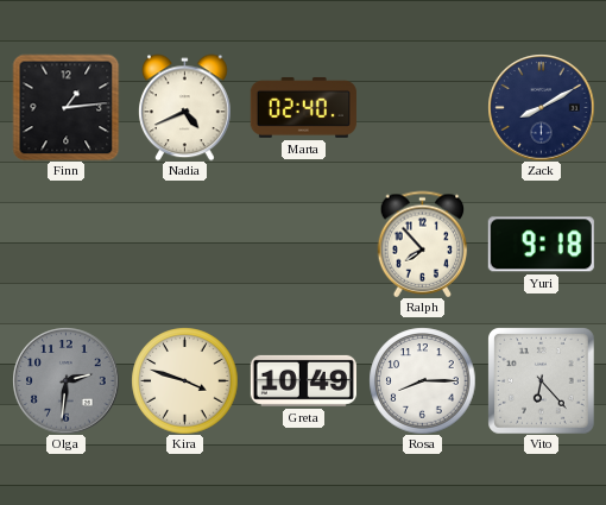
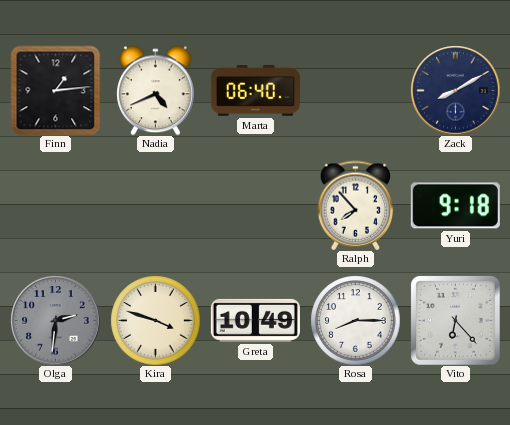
Marta: 02:40 -> 06:40
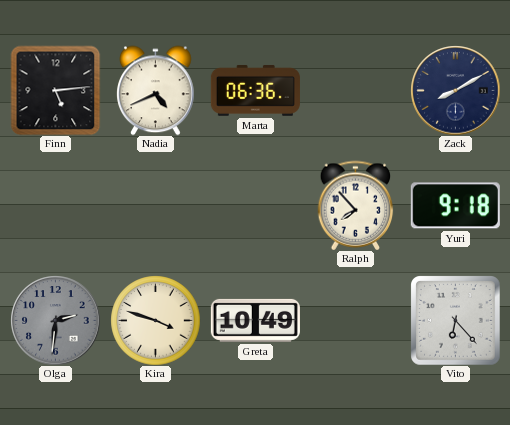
Finn: 1:14 -> 5:14
Marta: 06:40 -> 06:36
Rosa: 8:15 -> none
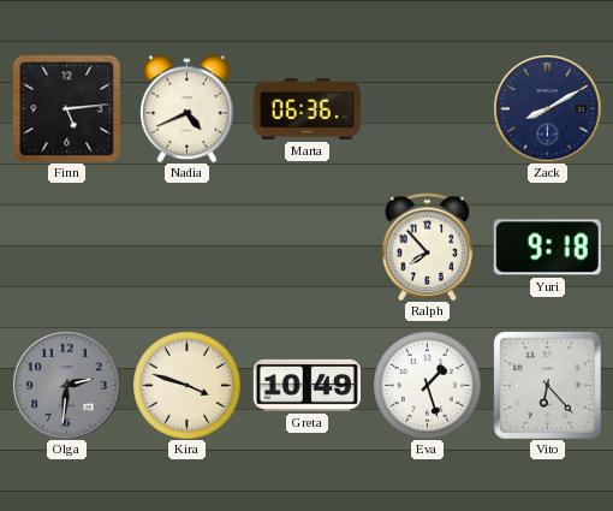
Eva: none -> 1:27
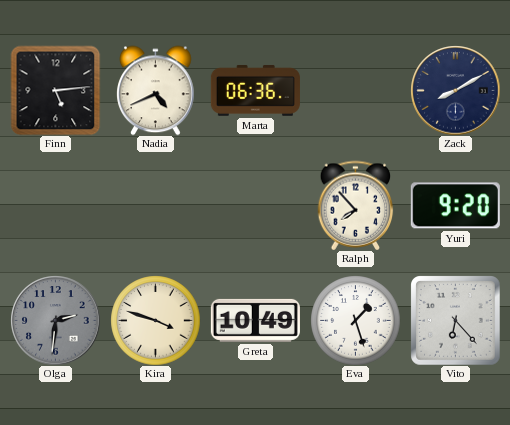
Yuri: 9:18 -> 9:20
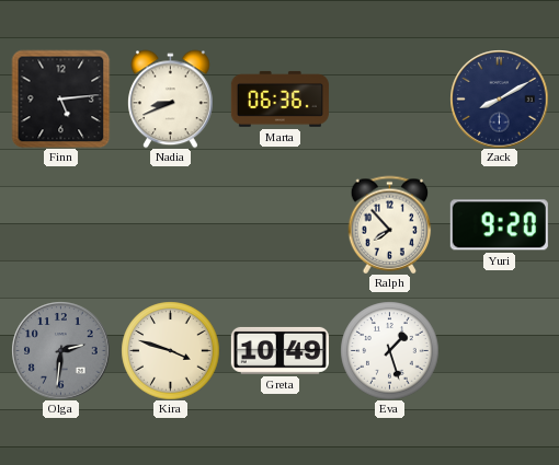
Nadia: 4:41 -> 8:41
Vito: 6:23 -> none
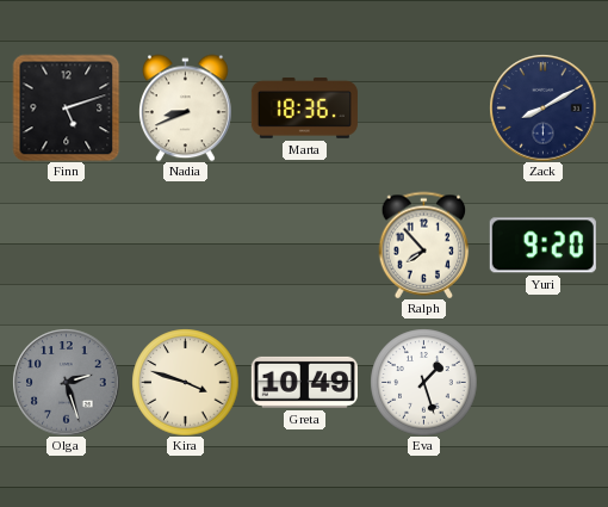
Finn: 5:14 -> 5:12
Marta: 06:36 -> 18:36
Olga: 2:31 -> 2:27
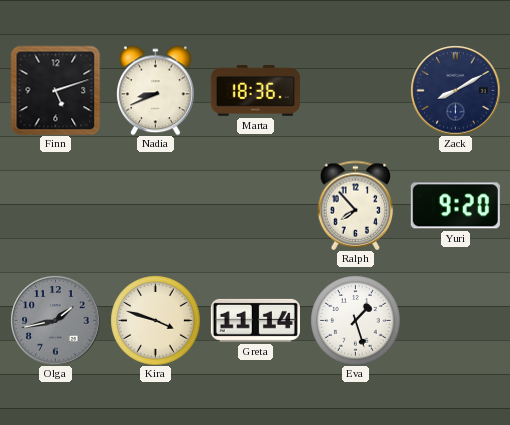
Olga: 2:27 -> 1:43
Greta: 10:49 -> 11:14
